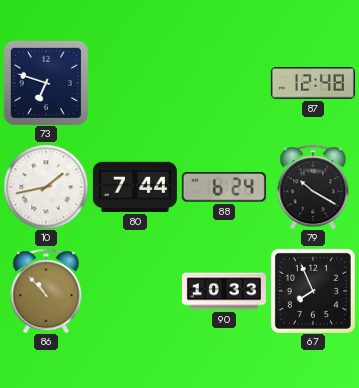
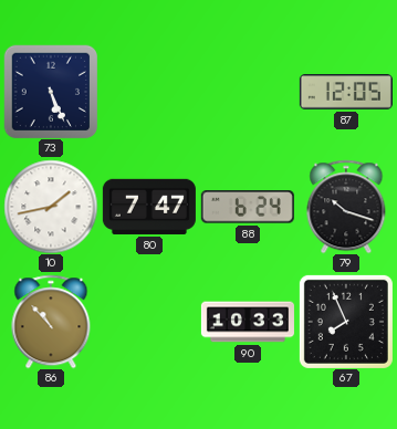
73: 6:48 -> 5:26
87: 12:48 -> 12:05
80: 7:44 -> 7:47
79: 10:20 -> 10:18
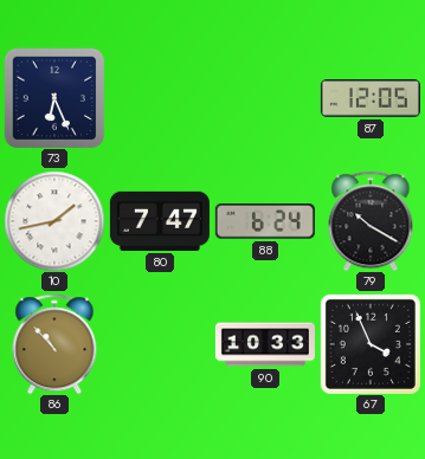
73: 5:26 -> 6:26
79: 10:18 -> 10:20
67: 7:56 -> 3:56
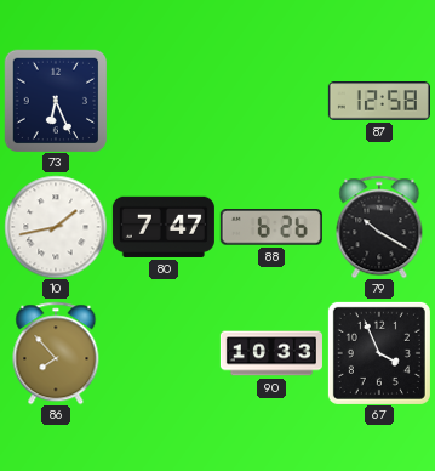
87: 12:05 -> 12:58
88: 6:24 -> 6:26
86: 10:53 -> 7:53
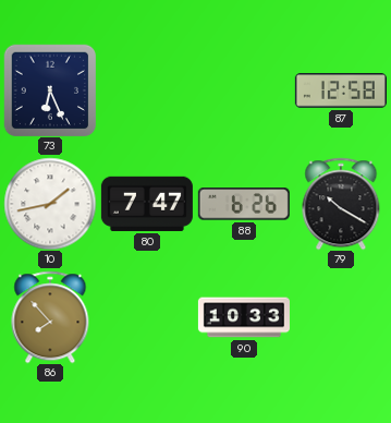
67: 3:56 -> none
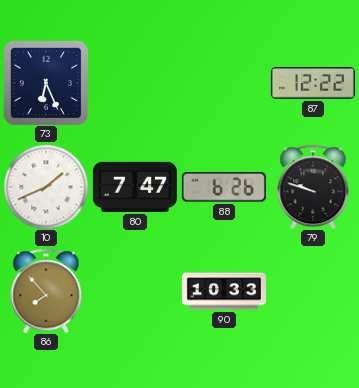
87: 12:58 -> 12:22
10: 1:43 -> 1:41
79: 10:20 -> 9:48
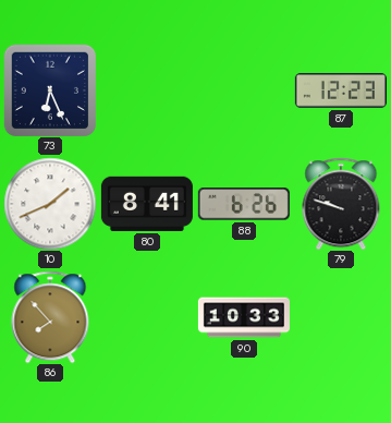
87: 12:22 -> 12:23
80: 7:47 -> 8:41
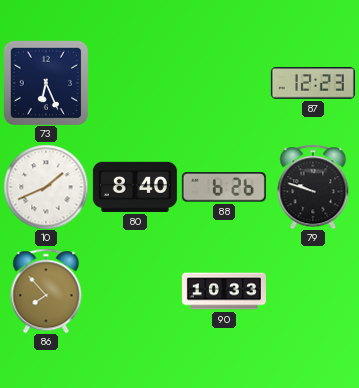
80: 8:41 -> 8:40
